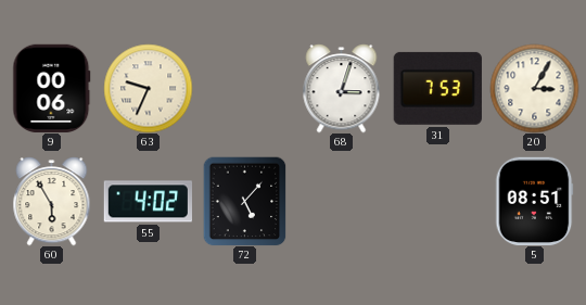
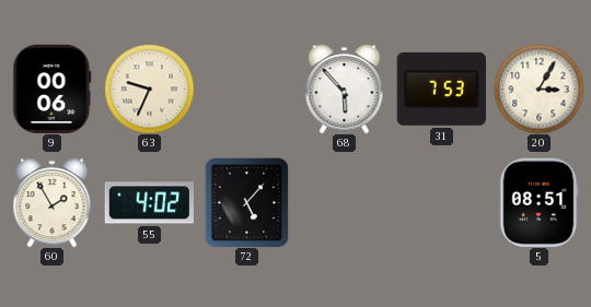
68: 3:03 -> 5:53
60: 5:55 -> 1:55
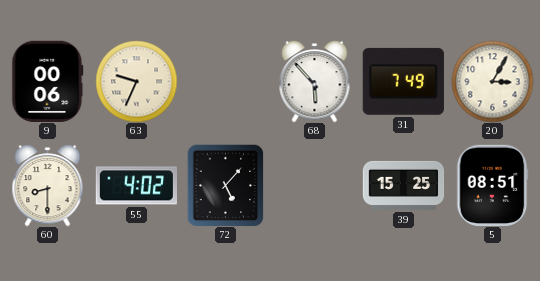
31: 7:53 -> 7:49
60: 1:55 -> 8:30
39: none -> 15:25
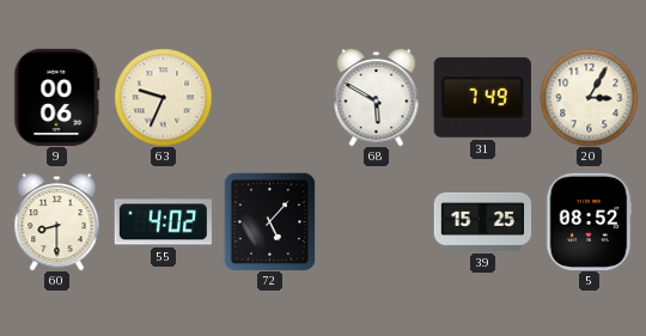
68: 5:53 -> 5:50
5: 08:51 -> 08:52
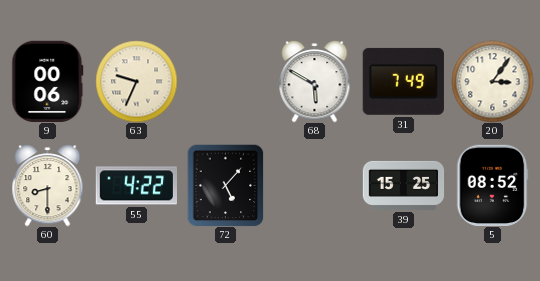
20: 3:05 -> 3:06
55: 4:02 -> 4:22
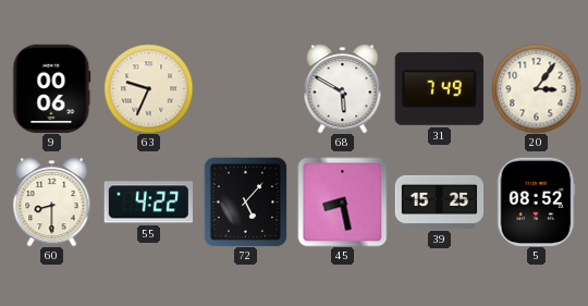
45: none -> 8:28
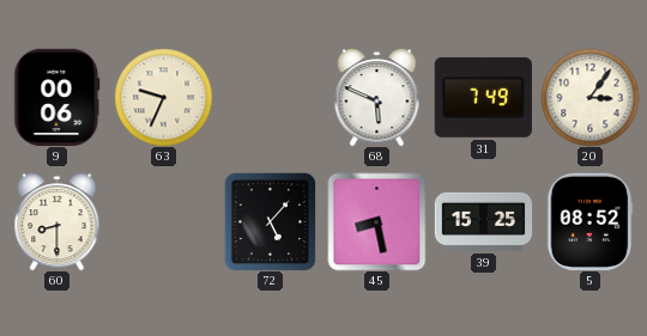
68: 5:50 -> 5:49
55: 4:22 -> none
